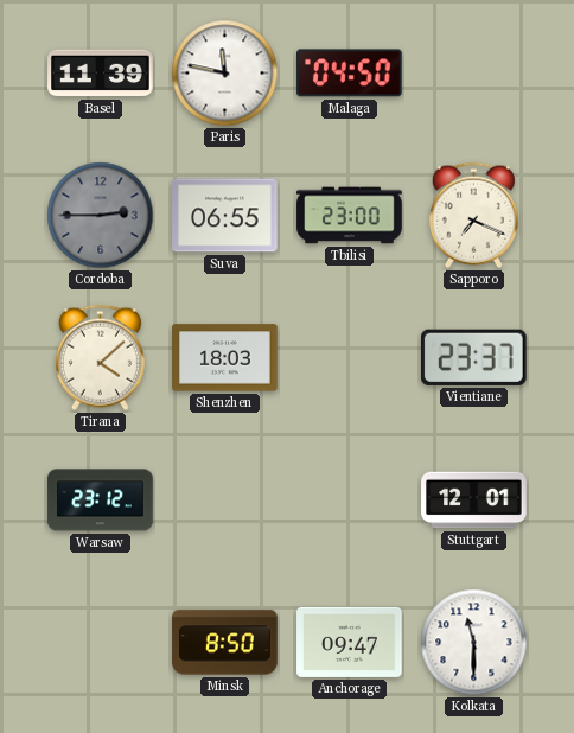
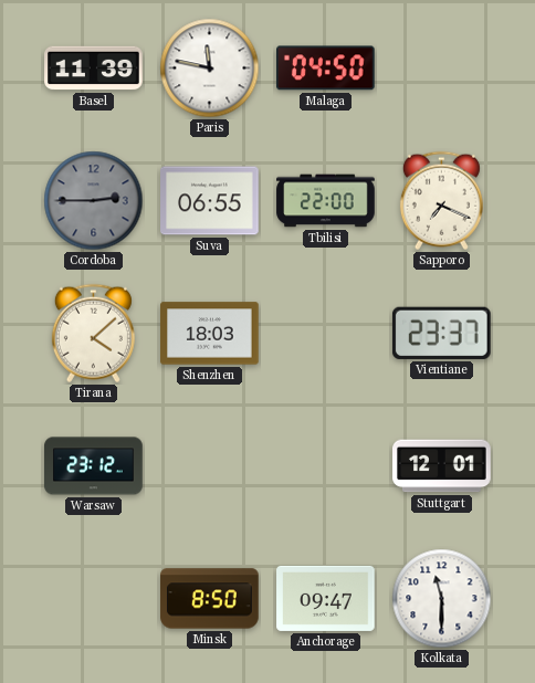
Tbilisi: 23:00 -> 22:00
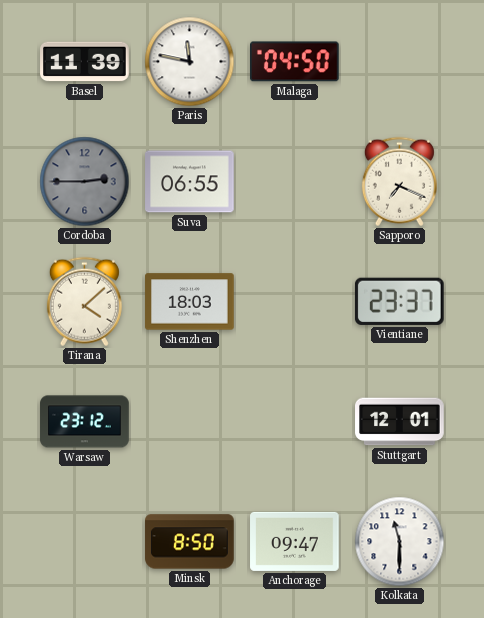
Tbilisi: 22:00 -> none
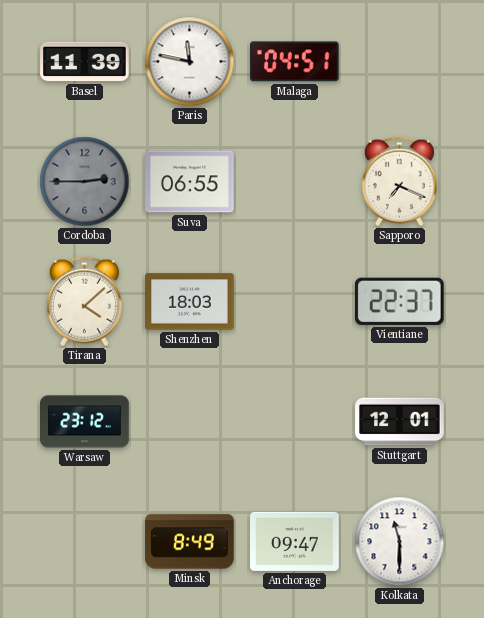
Malaga: 04:50 -> 04:51
Vientiane: 23:37 -> 22:37
Minsk: 8:50 -> 8:49
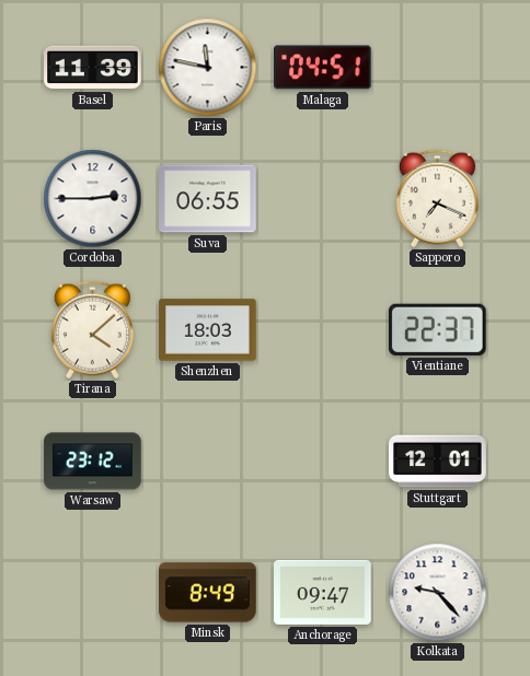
Cordoba dial: grey -> white
Kolkata: 11:30 -> 9:23
